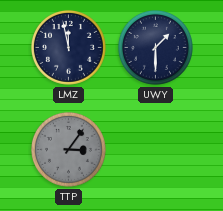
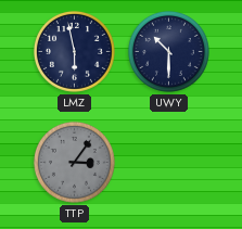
LMZ: 11:58 -> 5:58
UWY: 1:30 -> 10:30
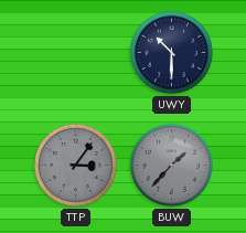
LMZ: 5:58 -> none
BUW: none -> 1:37
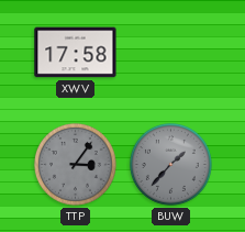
XWV: none -> 17:58
UWY: 10:30 -> none
